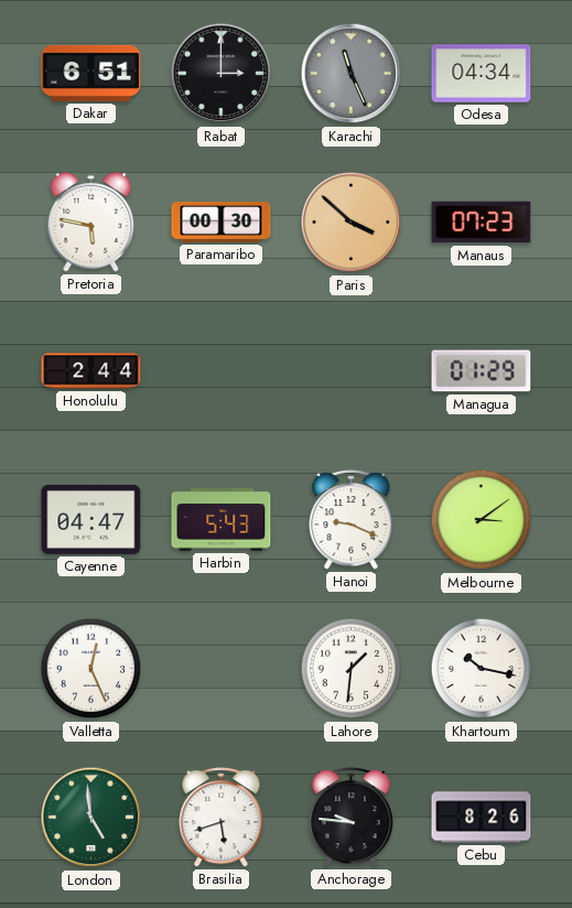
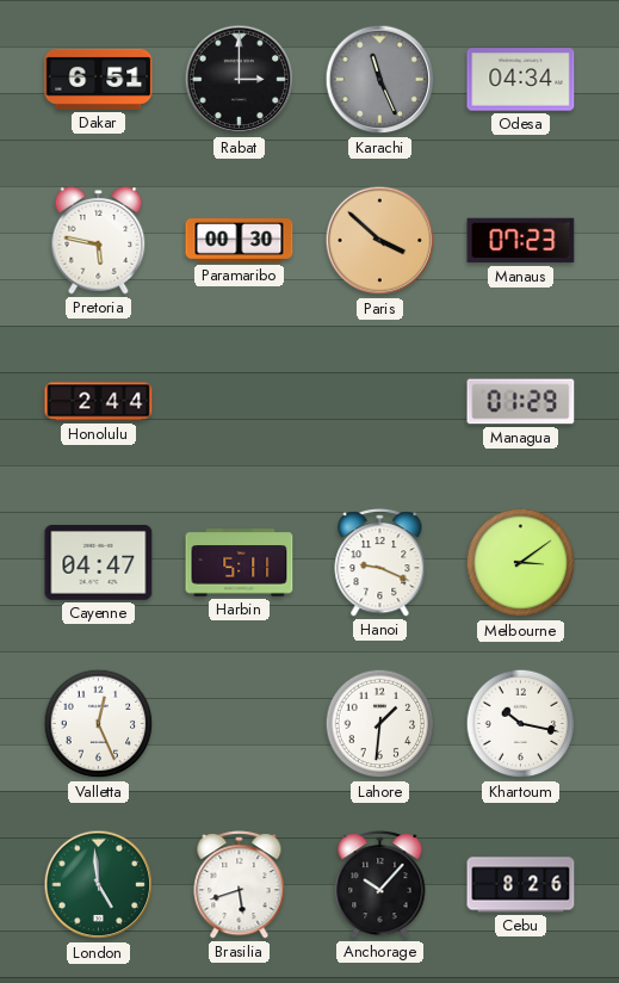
Harbin: 5:43 -> 5:11
Anchorage: 9:46 -> 10:07
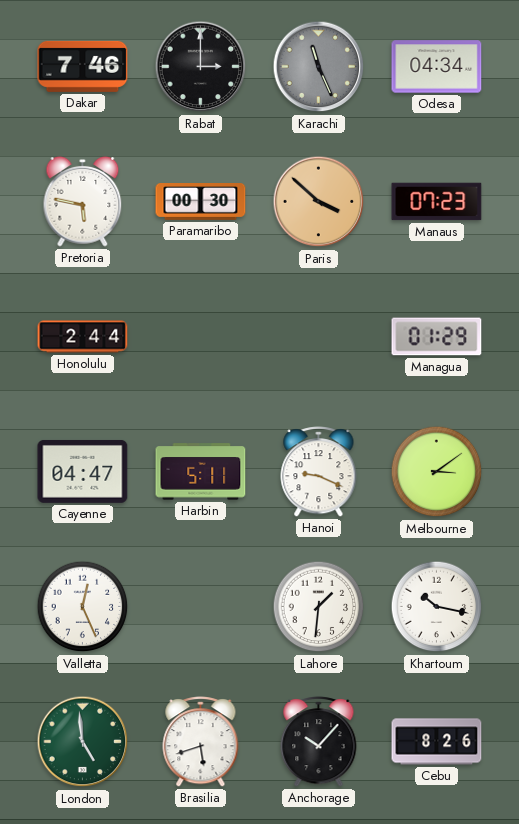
Dakar: 6:51 -> 7:46
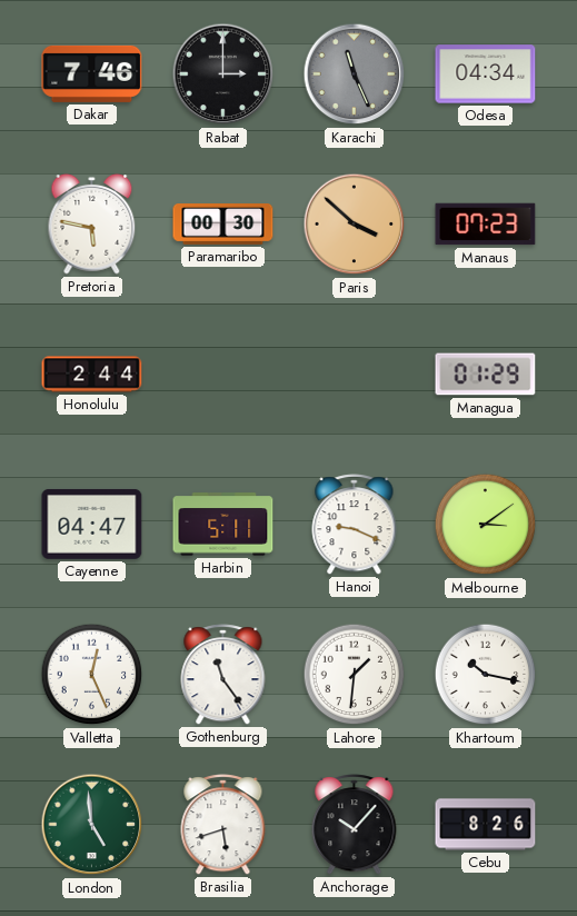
Gothenburg: none -> 11:24
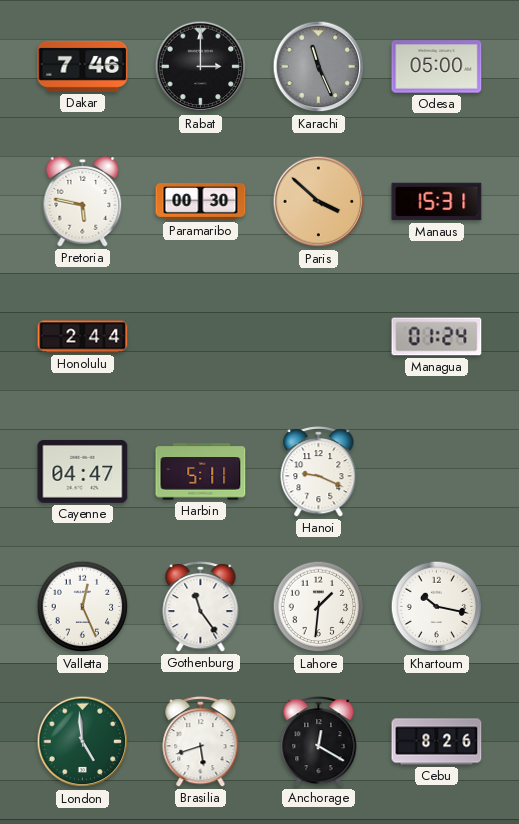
Odesa: 04:34 -> 05:00
Manaus: 07:23 -> 15:31
Managua: 01:29 -> 01:24
Melbourne: 3:09 -> none
Anchorage: 10:07 -> 12:20
